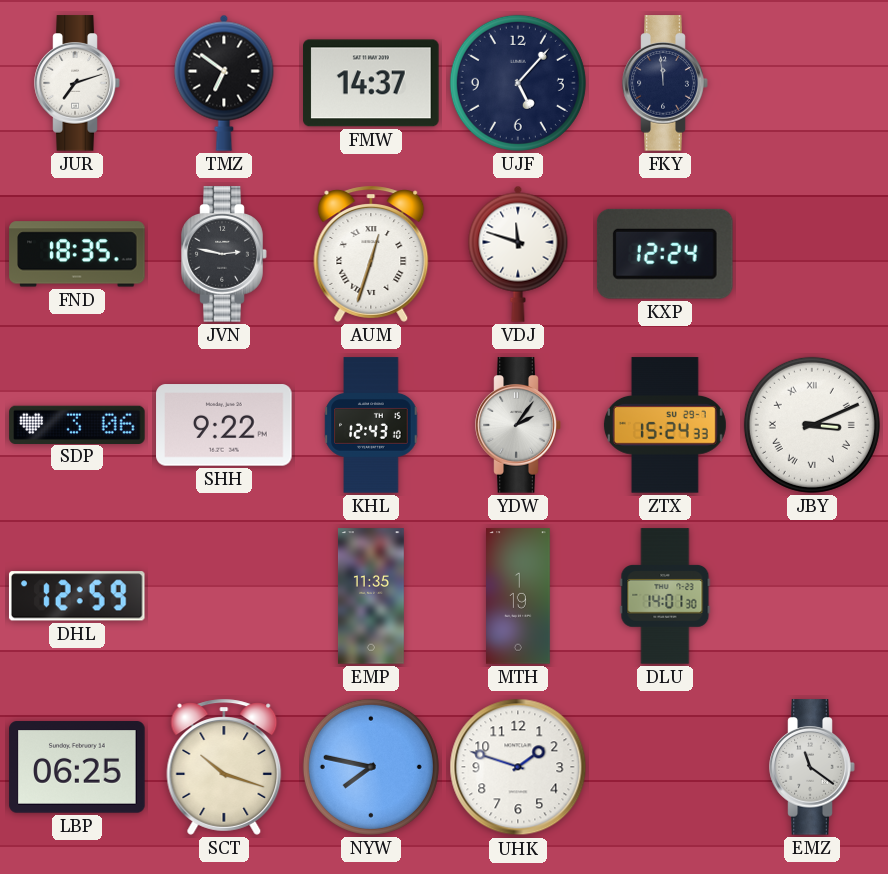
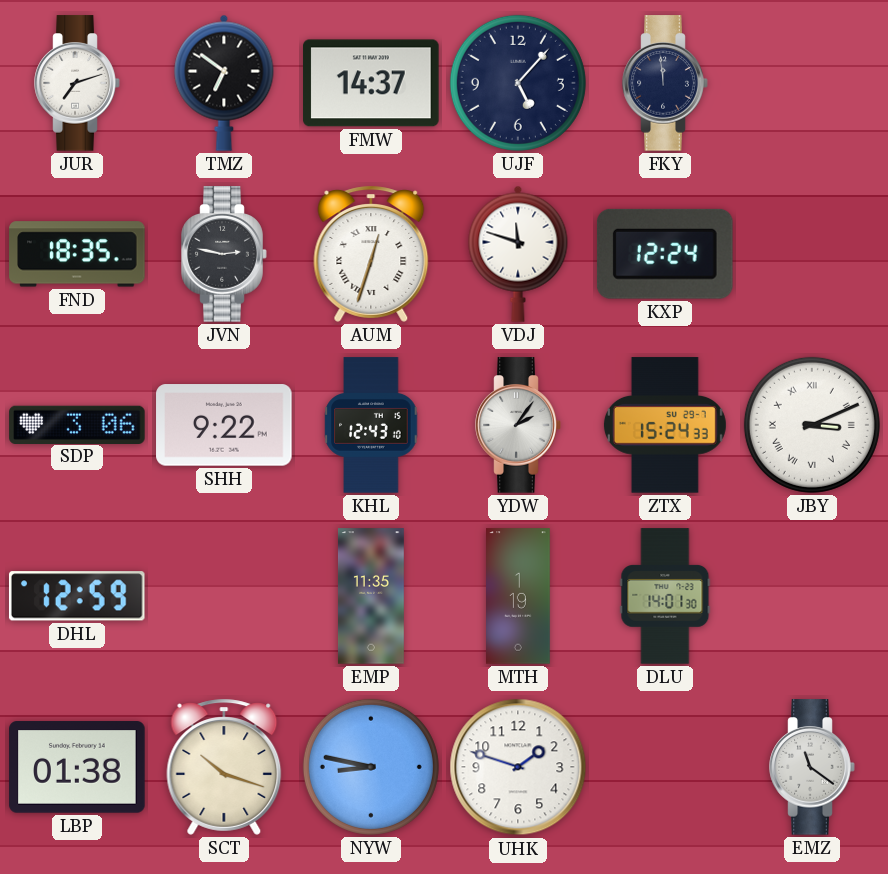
LBP: 06:25 -> 01:38
NYW: 7:47 -> 8:47
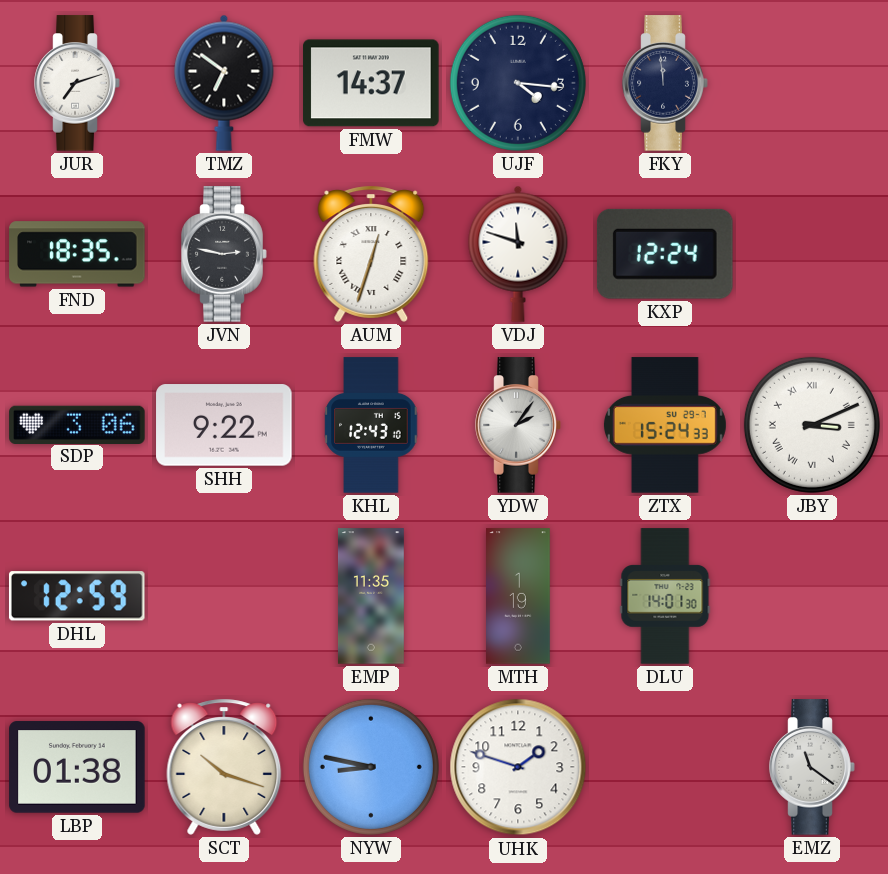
UJF: 5:07 -> 4:16
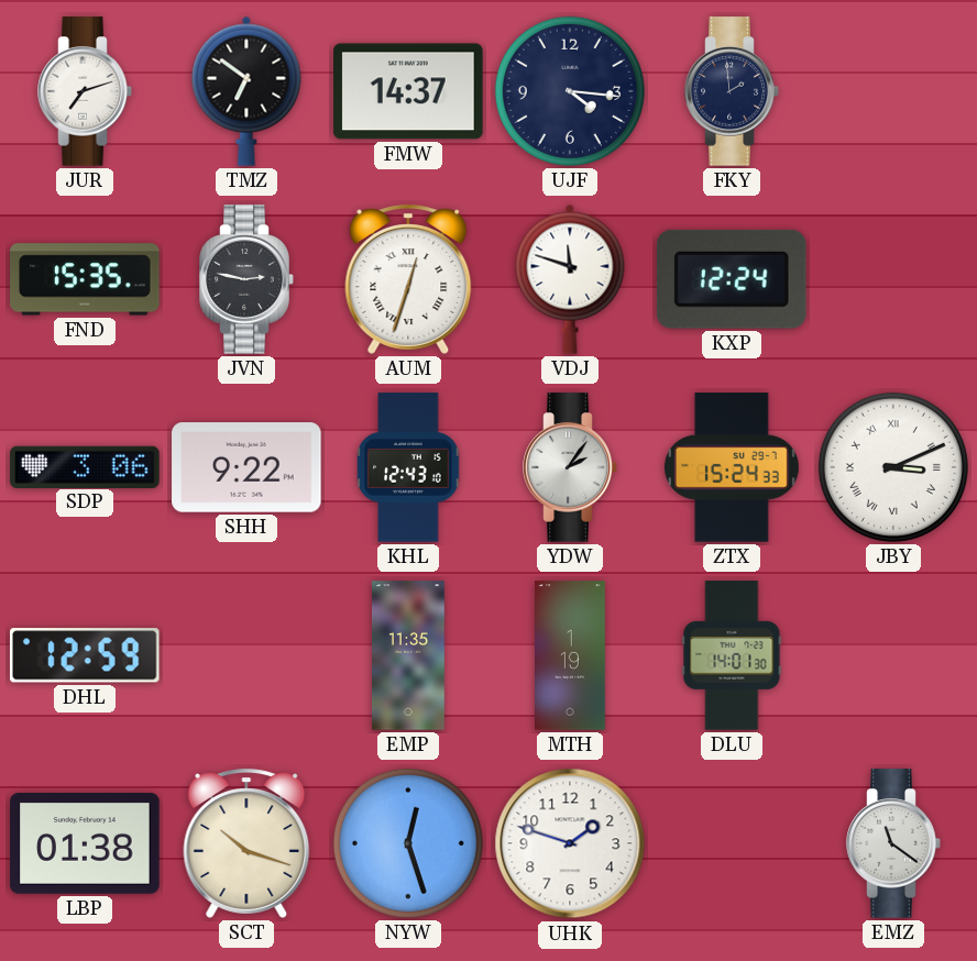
FKY: 11:59 -> 1:59
FND: 18:35 -> 15:35
NYW: 8:47 -> 12:27
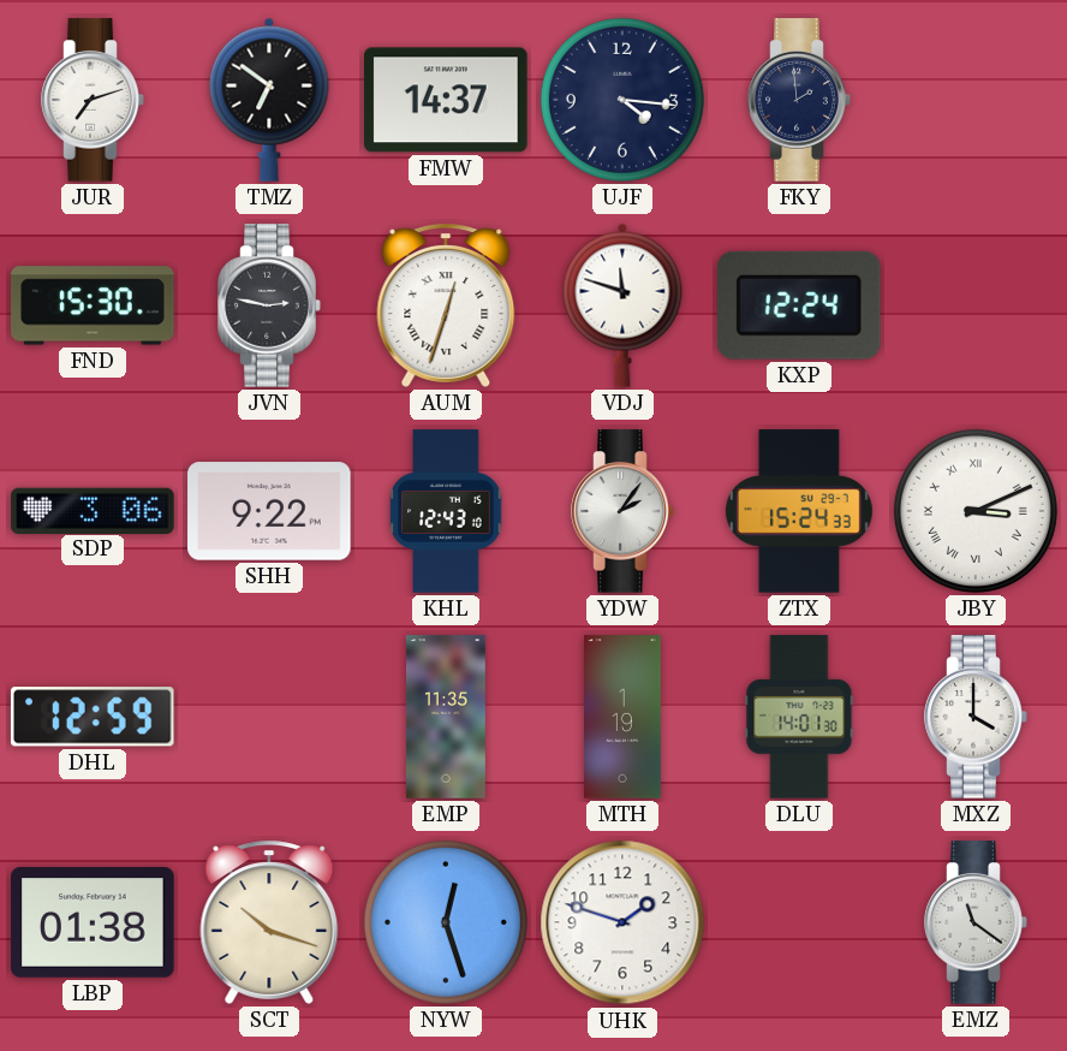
FND: 15:35 -> 15:30
MXZ: none -> 4:00
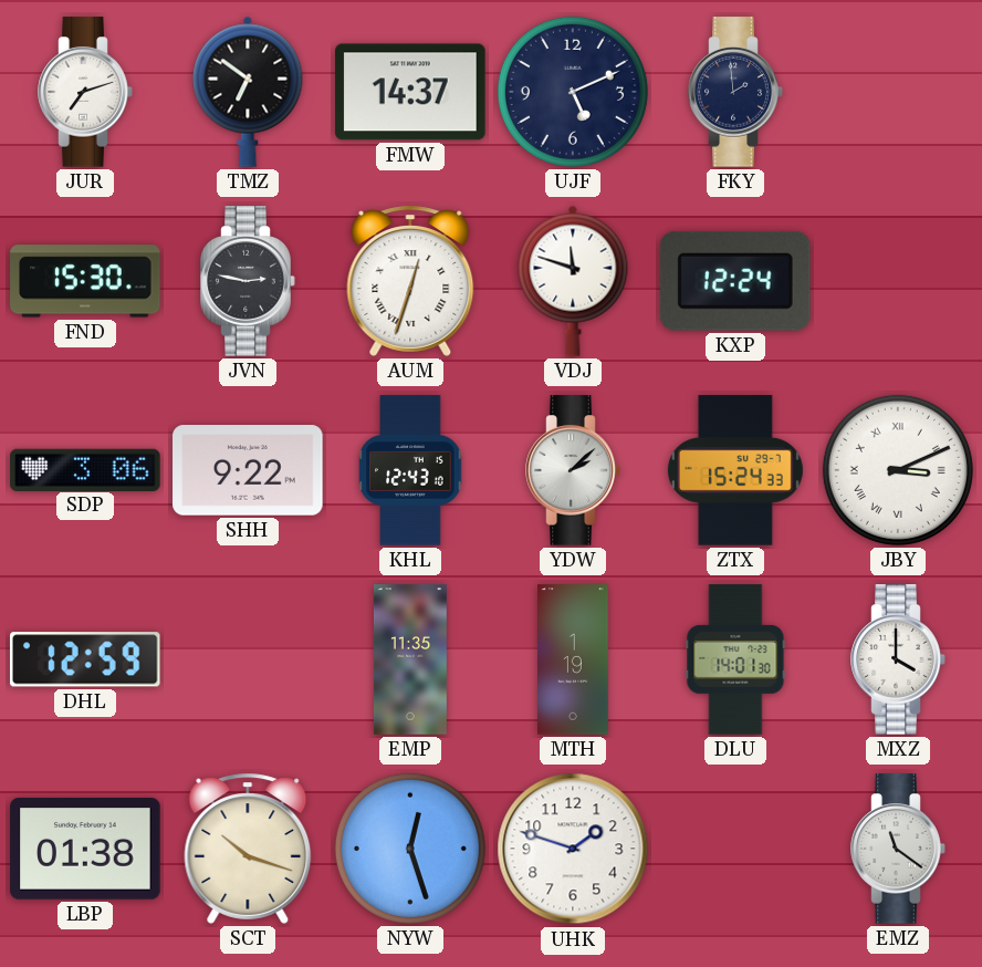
UJF: 4:16 -> 5:11
YDW: 2:06 -> 2:08
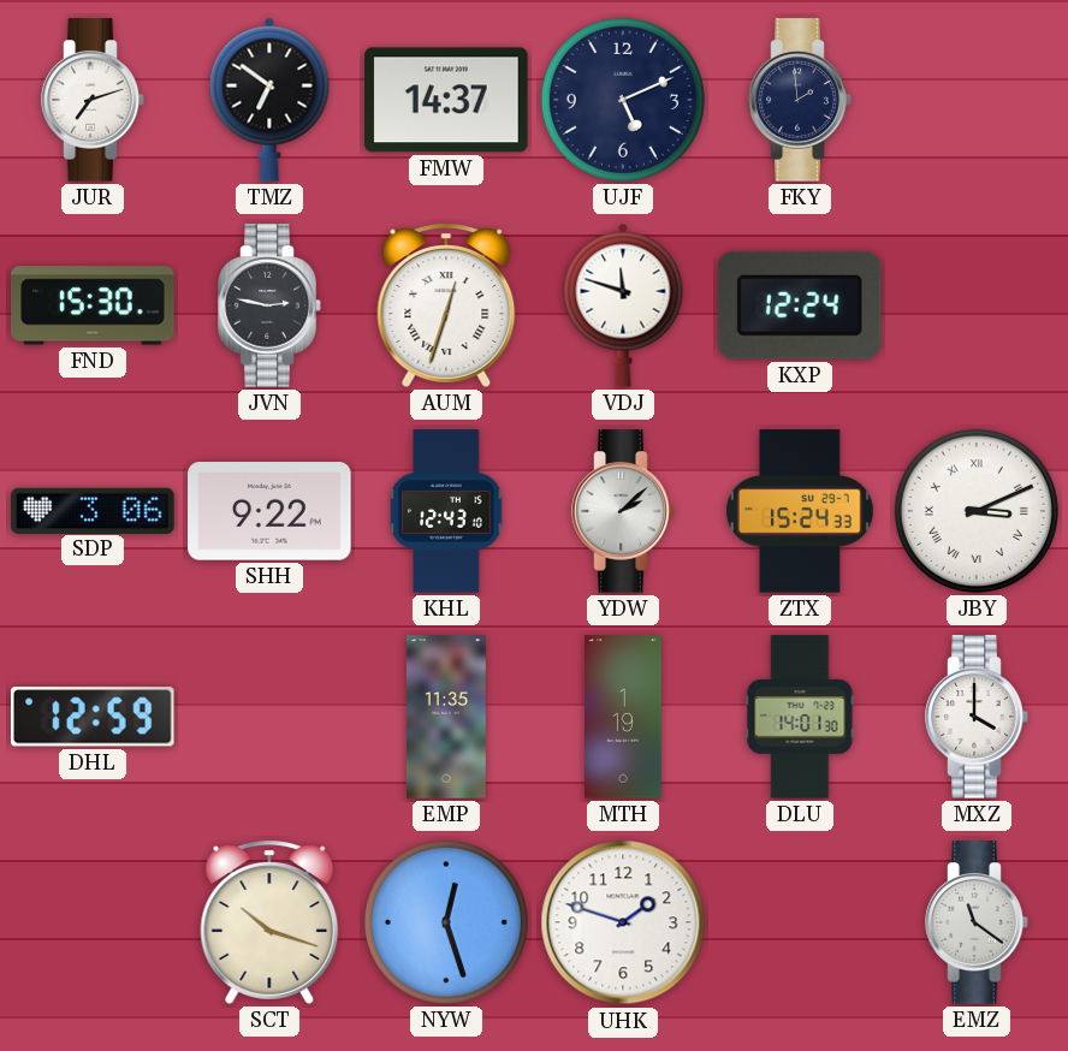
LBP: 01:38 -> none
